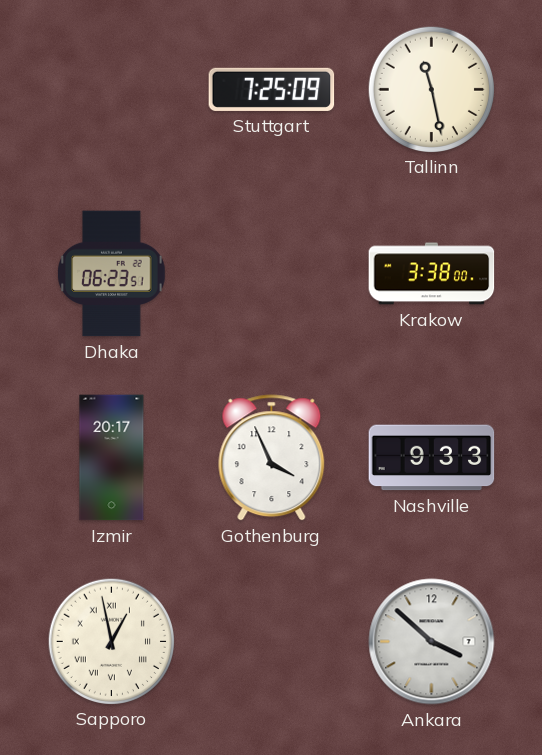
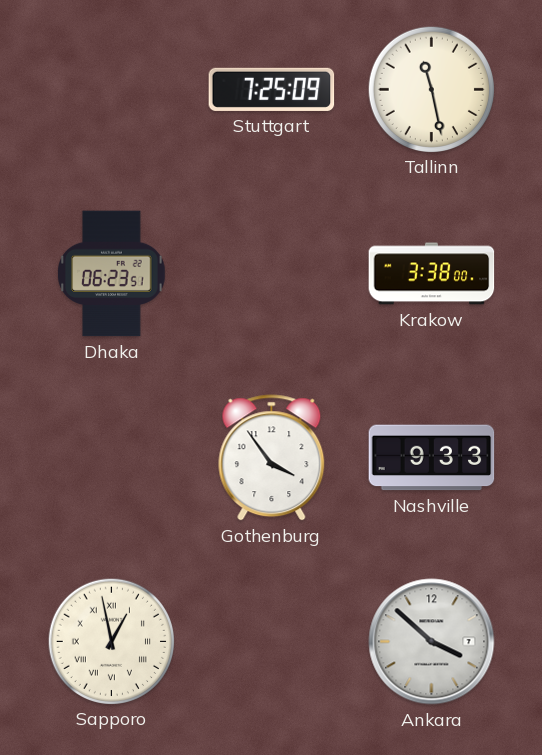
Izmir: 20:17 -> none
Gothenburg: 3:56 -> 3:54
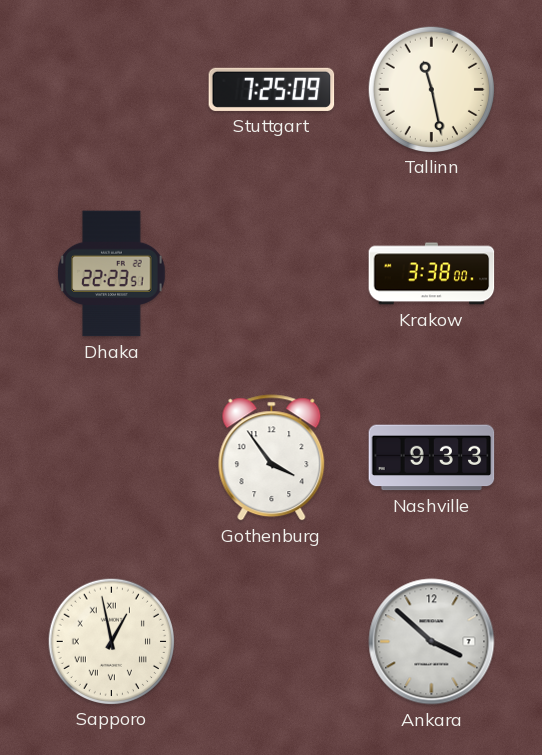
Dhaka: 06:23 -> 22:23
